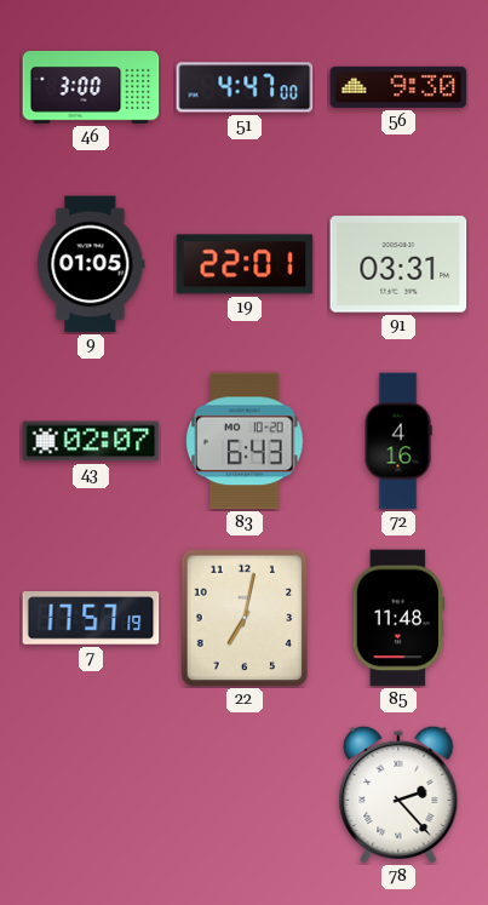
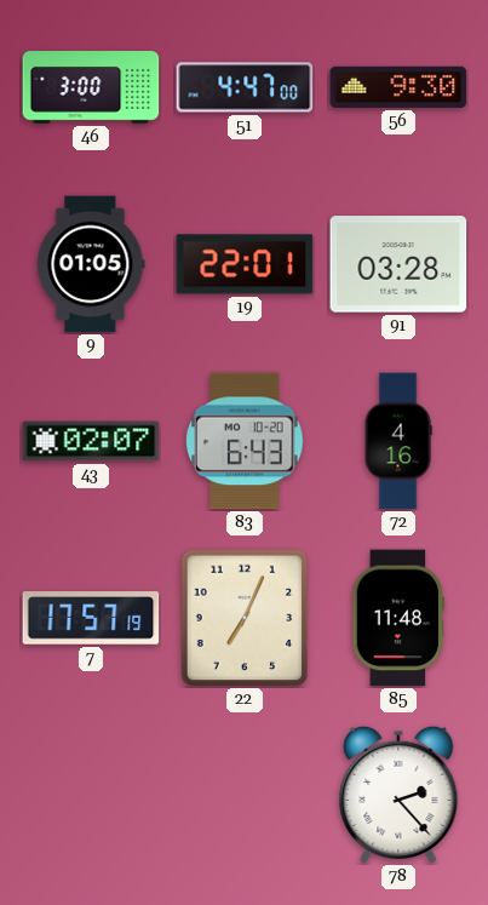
91: 03:31 -> 03:28
22: 7:02 -> 7:04
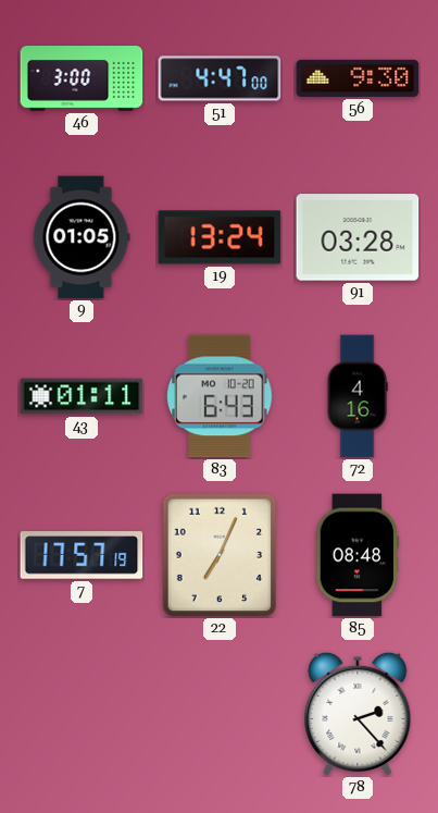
19: 22:01 -> 13:24
43: 02:07 -> 01:11
85: 11:48 -> 08:48
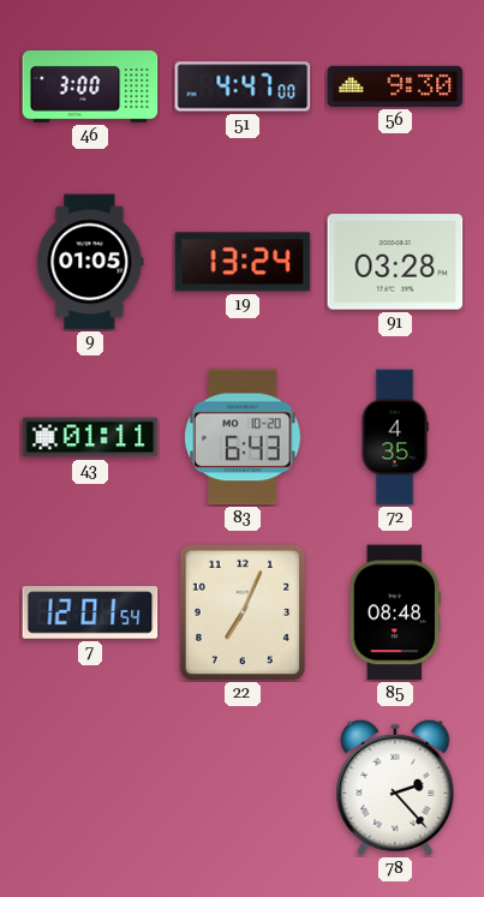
72: 4:16 -> 4:35
7: 17:57 -> 12:01
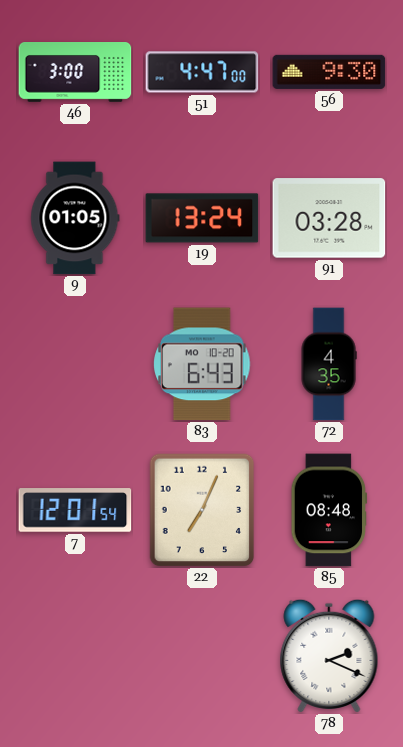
43: 01:11 -> none
78: 2:23 -> 2:19
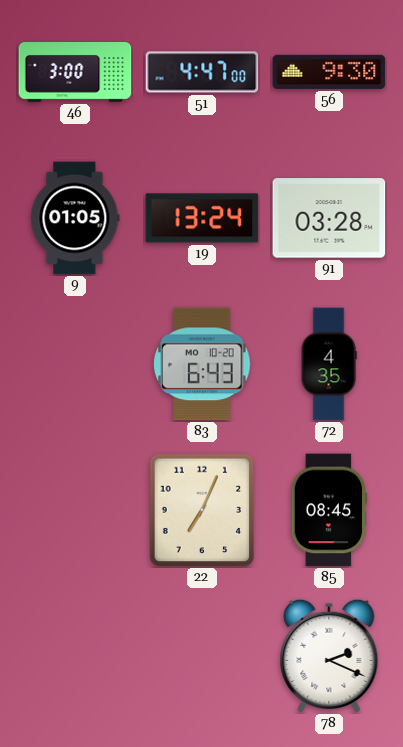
7: 12:01 -> none
85: 08:48 -> 08:45
